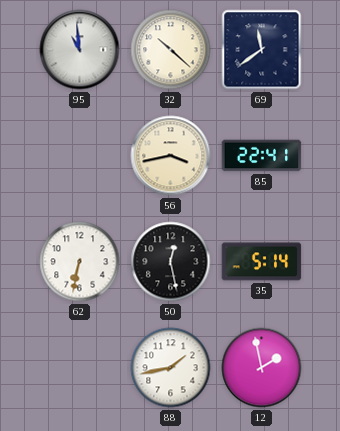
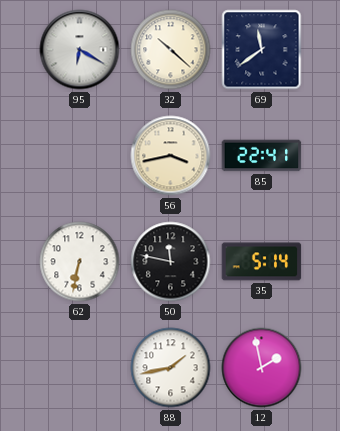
95: 10:59 -> 6:20
50: 12:28 -> 11:47
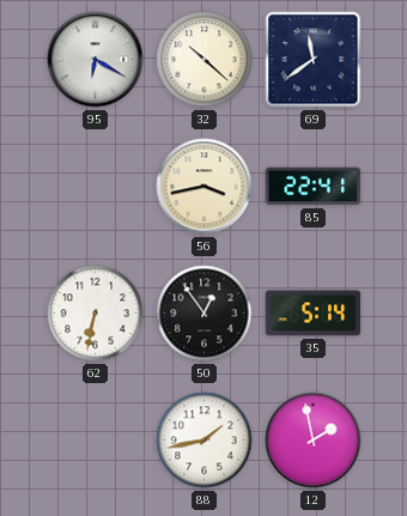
50: 11:47 -> 12:54
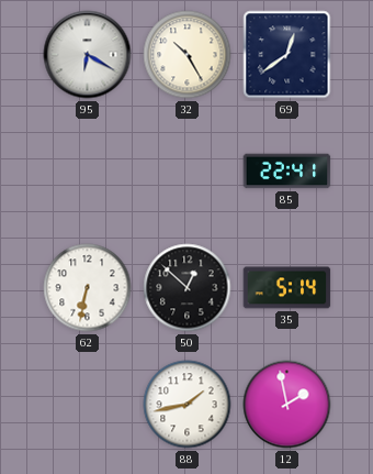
32: 10:22 -> 10:25
69: 11:39 -> 12:39
56: 3:43 -> none
50: 12:54 -> 12:52
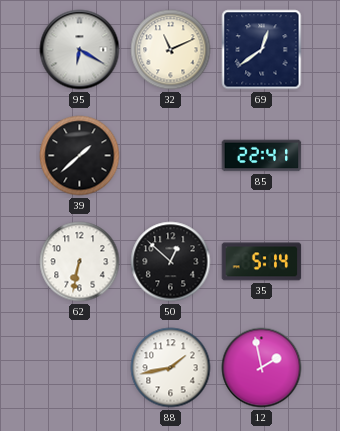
32: 10:25 -> 11:11
39: none -> 1:38
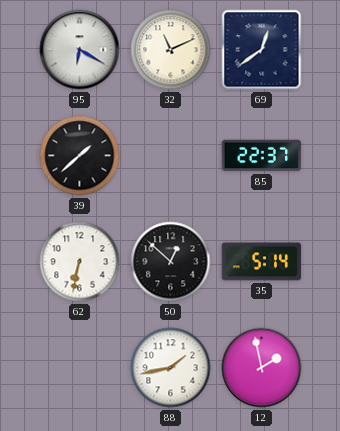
85: 22:41 -> 22:37
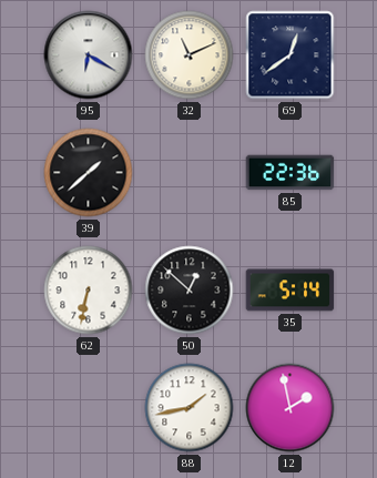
85: 22:37 -> 22:36
